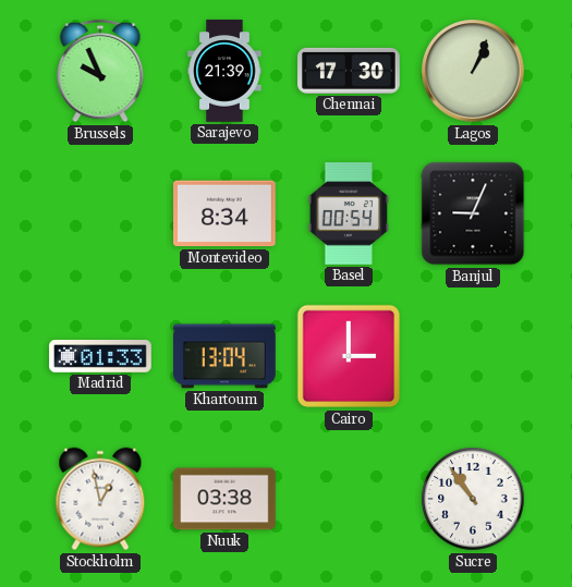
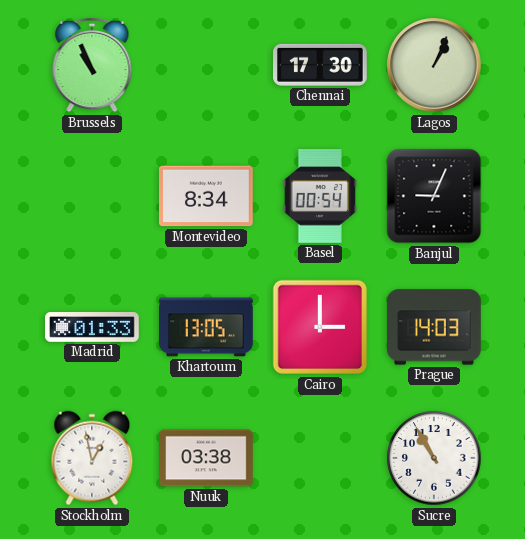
Brussels: 9:56 -> 10:56
Sarajevo: 21:39 -> none
Khartoum: 13:04 -> 13:05
Prague: none -> 14:03
Sucre: 10:54 -> 10:55
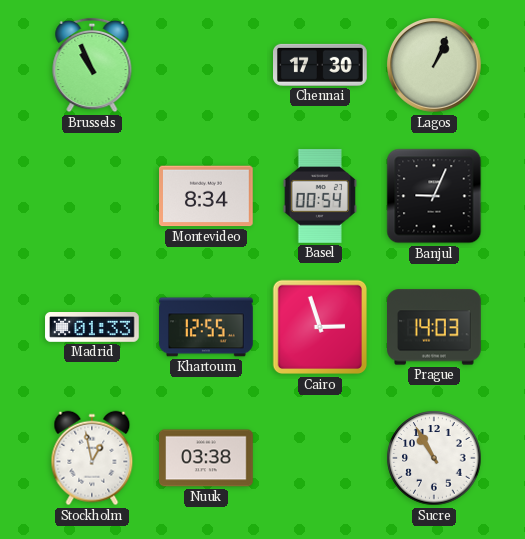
Khartoum: 13:05 -> 12:55
Cairo: 3:00 -> 2:57
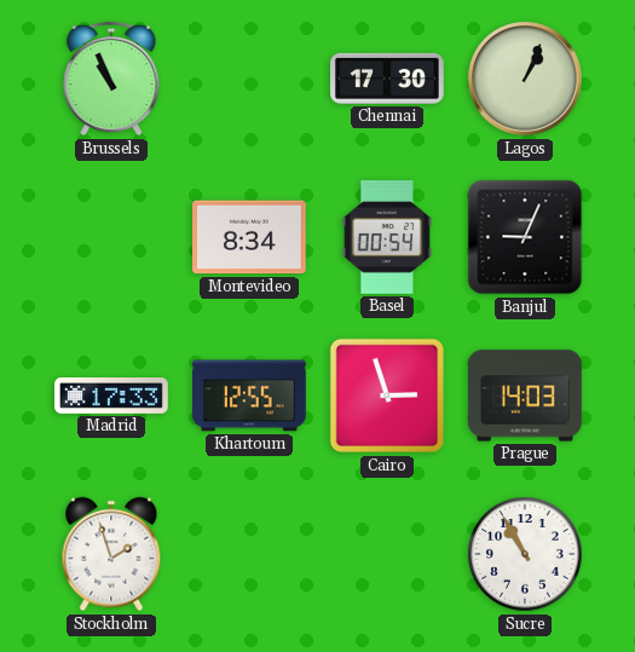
Madrid: 01:33 -> 17:33
Stockholm: 12:58 -> 1:57
Nuuk: 03:38 -> none
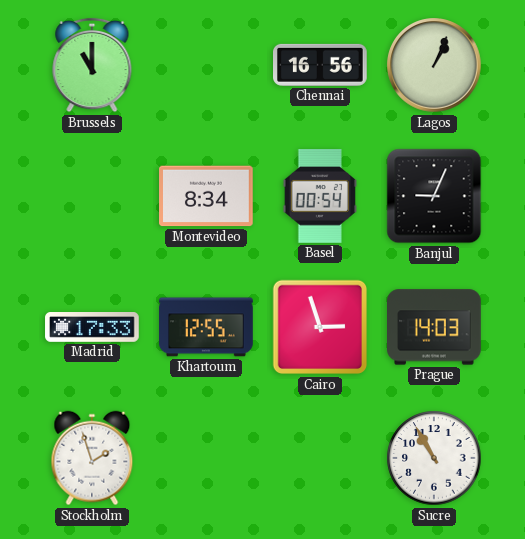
Brussels: 10:56 -> 11:00
Chennai: 17:30 -> 16:56
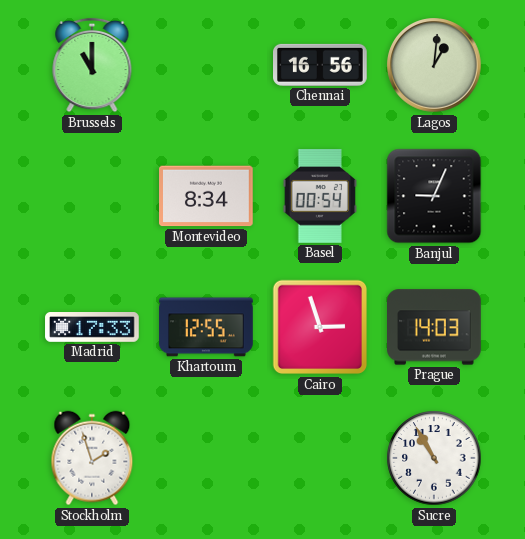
Lagos: 1:04 -> 1:01
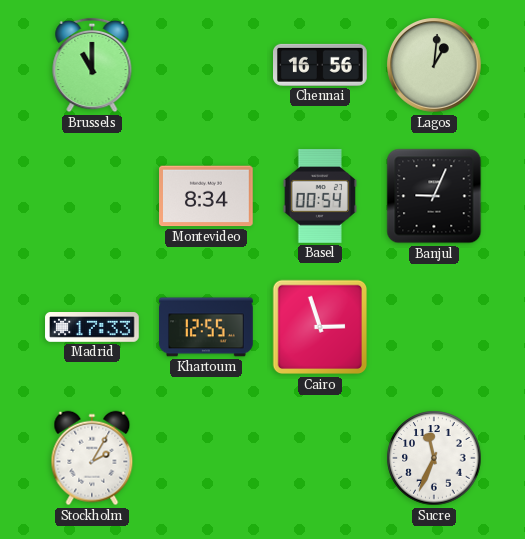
Prague: 14:03 -> none
Stockholm: 1:57 -> 2:05
Sucre: 10:55 -> 11:34
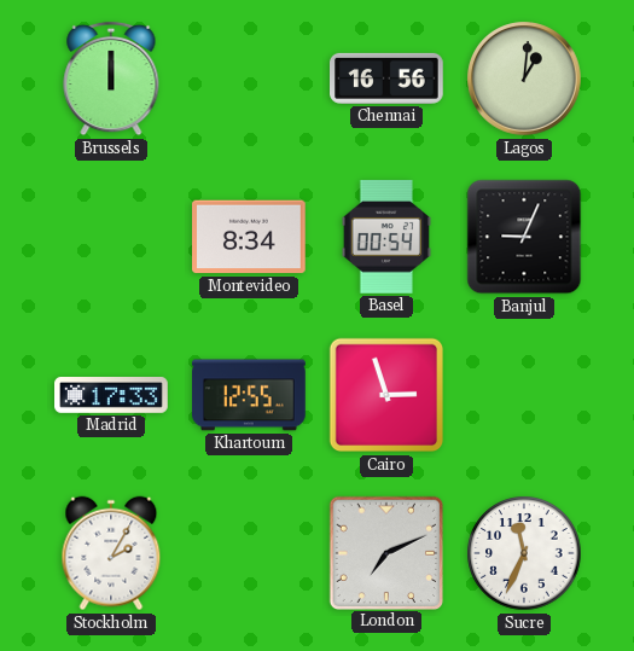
Brussels: 11:00 -> 12:00
London: none -> 7:11
